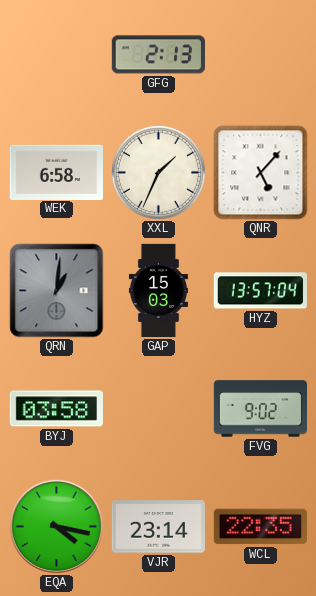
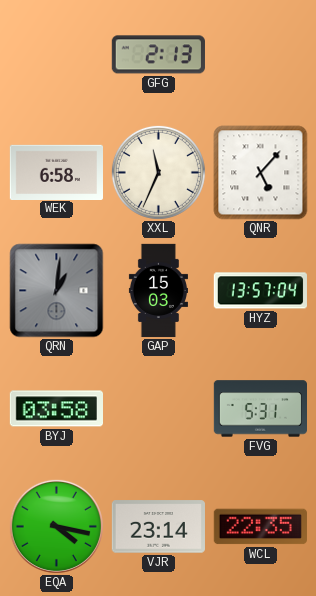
XXL: 1:34 -> 11:34
FVG: 9:02 -> 5:31
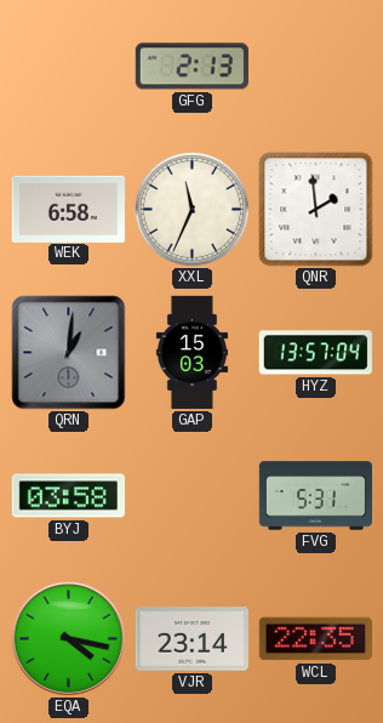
QNR: 5:07 -> 1:59
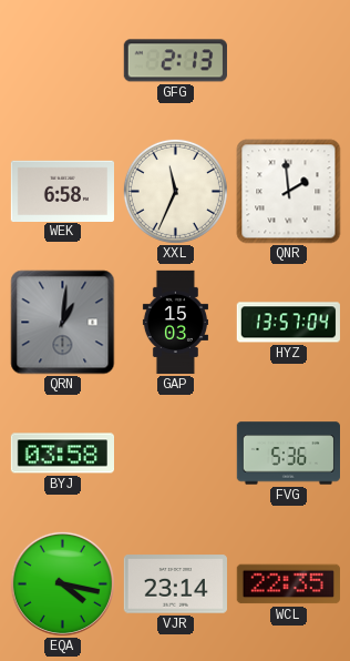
FVG: 5:31 -> 5:36
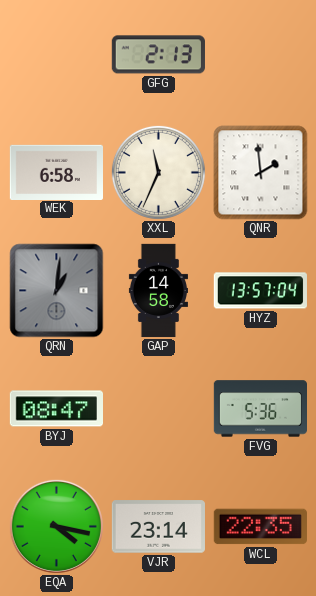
GAP: 15:03 -> 14:58
BYJ: 03:58 -> 08:47
